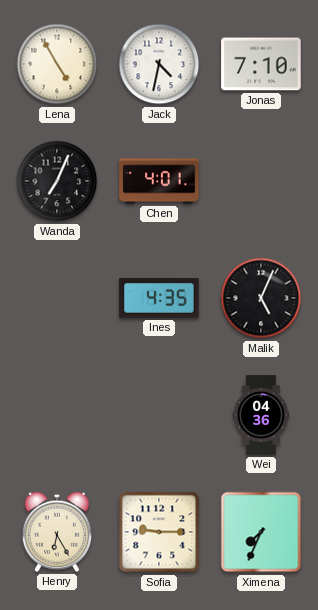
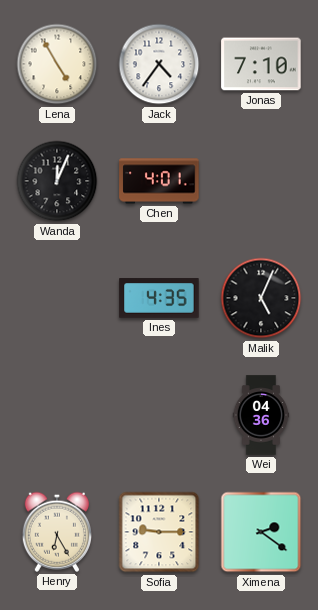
Jack: 4:32 -> 4:36
Wanda: 7:04 -> 12:04
Ximena: 7:34 -> 2:21
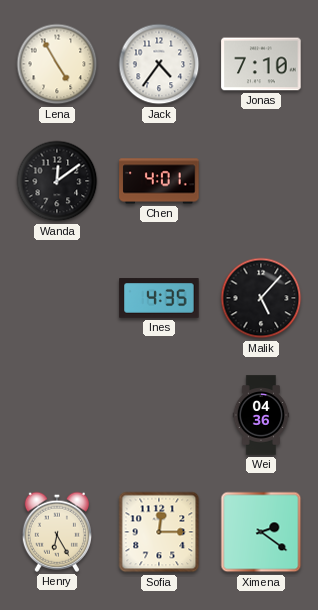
Wanda: 12:04 -> 12:09
Malik: 5:04 -> 5:07
Sofia: 9:15 -> 12:15
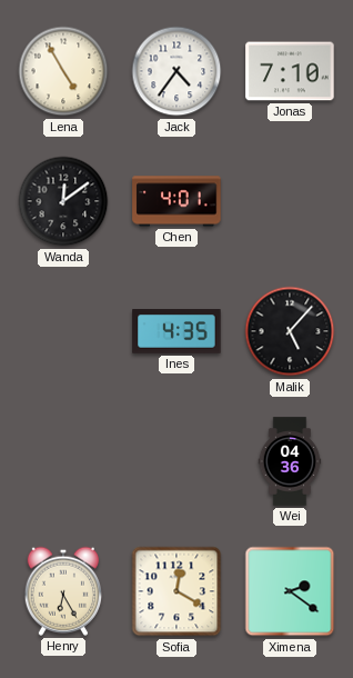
Sofia: 12:15 -> 12:20
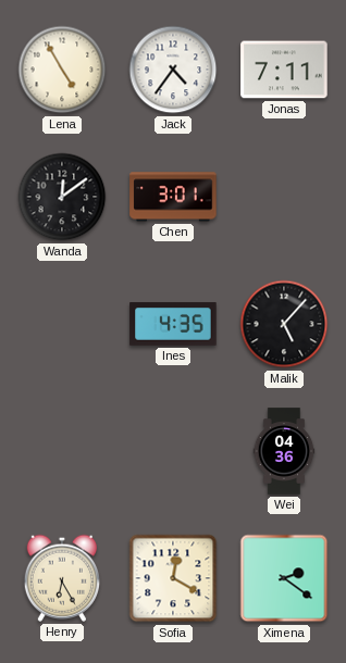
Jonas: 7:10 -> 7:11
Chen: 4:01 -> 3:01
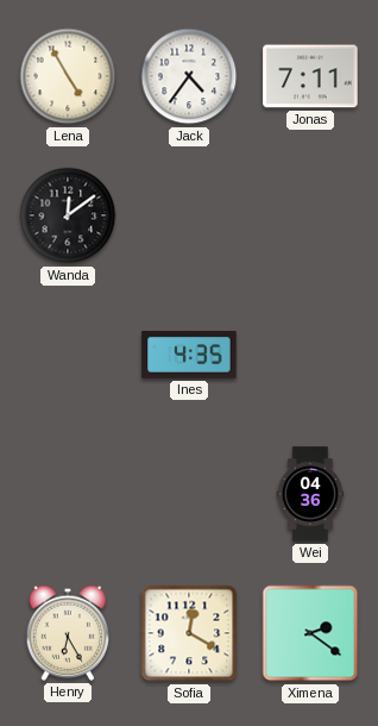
Chen: 3:01 -> none
Malik: 5:07 -> none
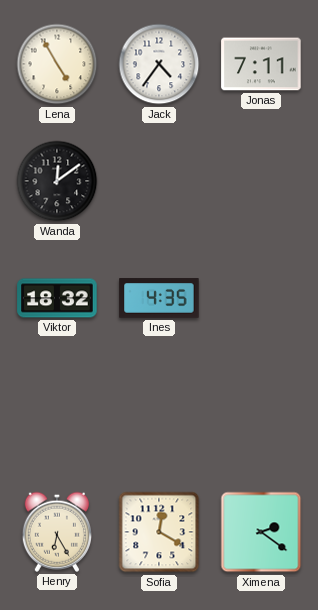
Viktor: none -> 18:32
Wei: 04:36 -> none
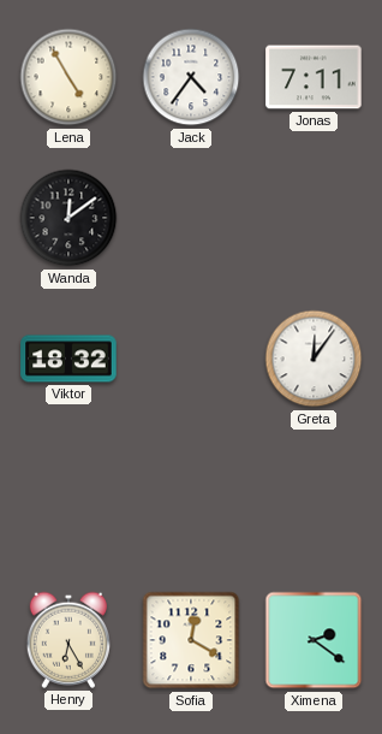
Ines: 4:35 -> none
Greta: none -> 12:06
